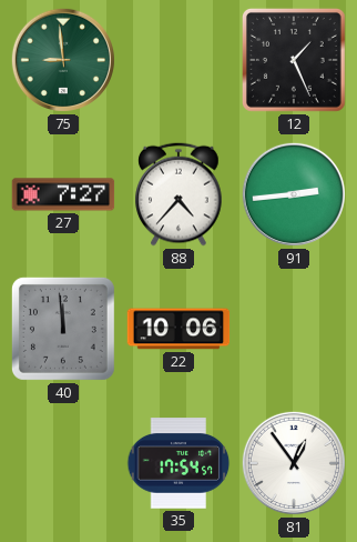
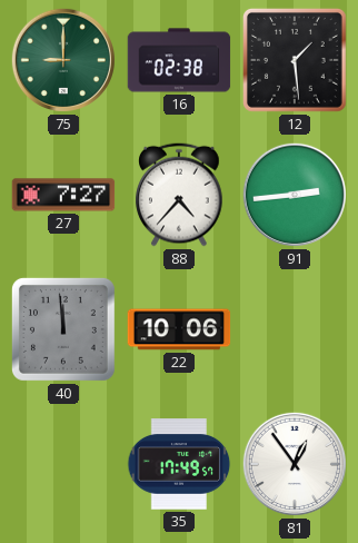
75: 8:59 -> 9:00
16: none -> 02:38
12: 1:26 -> 1:29
35: 17:54 -> 17:49
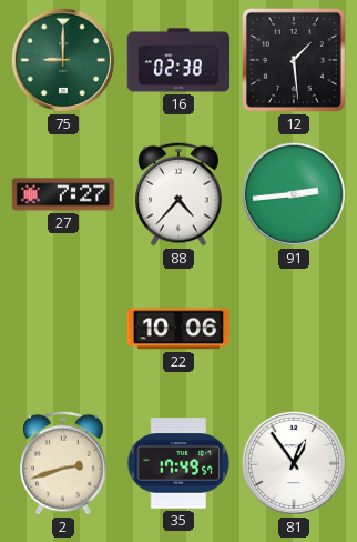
40: 11:59 -> none
2: none -> 2:42
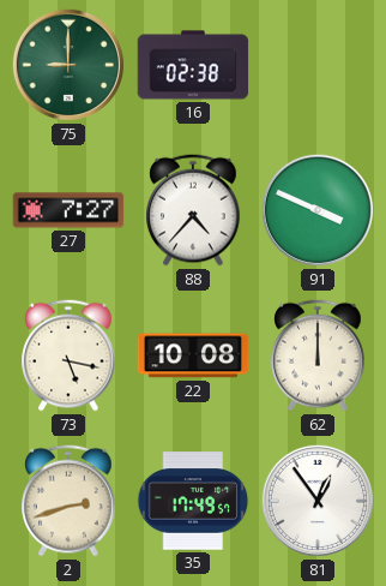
12: 1:29 -> none
91: 2:44 -> 3:49
73: none -> 5:17
22: 10:06 -> 10:08
62: none -> 12:00
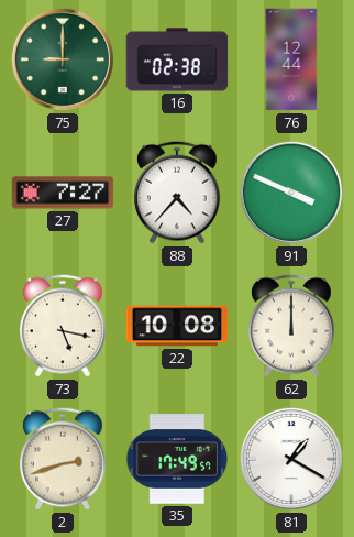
76: none -> 12:44
81: 12:54 -> 1:20
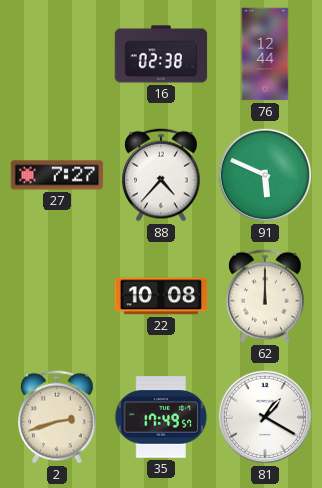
75: 9:00 -> none
91: 3:49 -> 5:49
73: 5:17 -> none
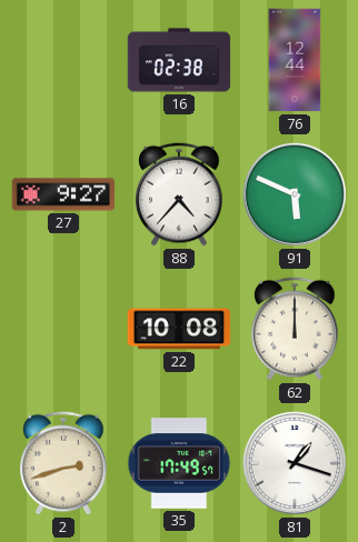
27: 7:27 -> 9:27
81: 1:20 -> 1:18
